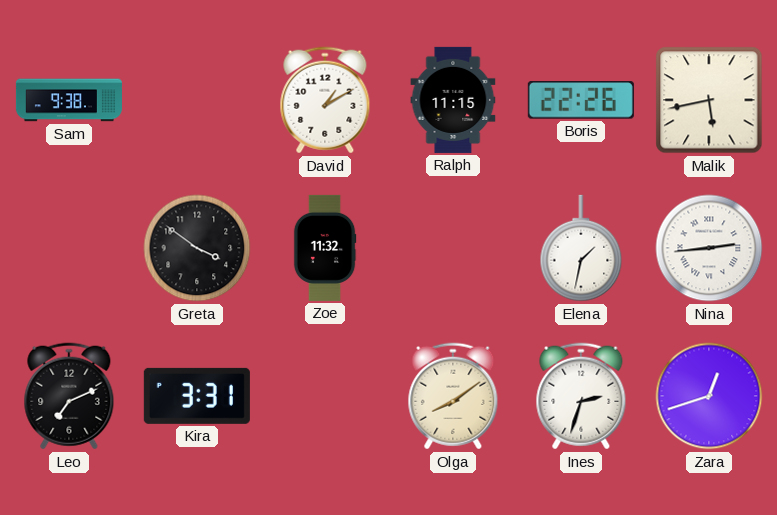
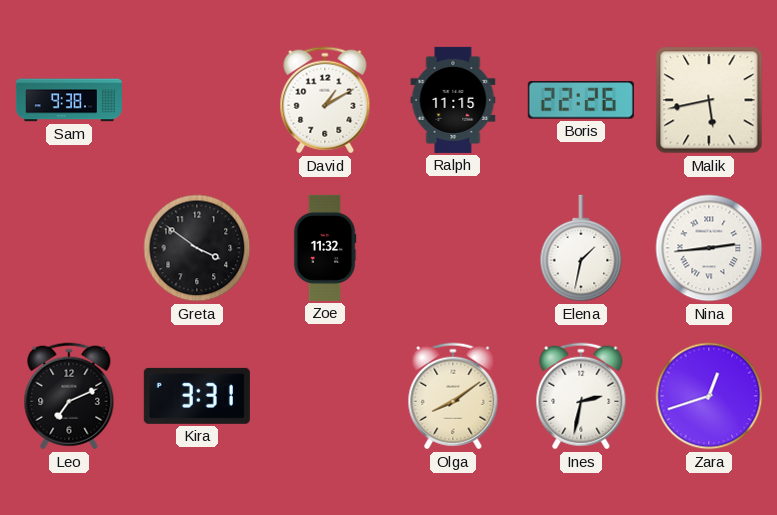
Ines: 2:33 -> 2:32
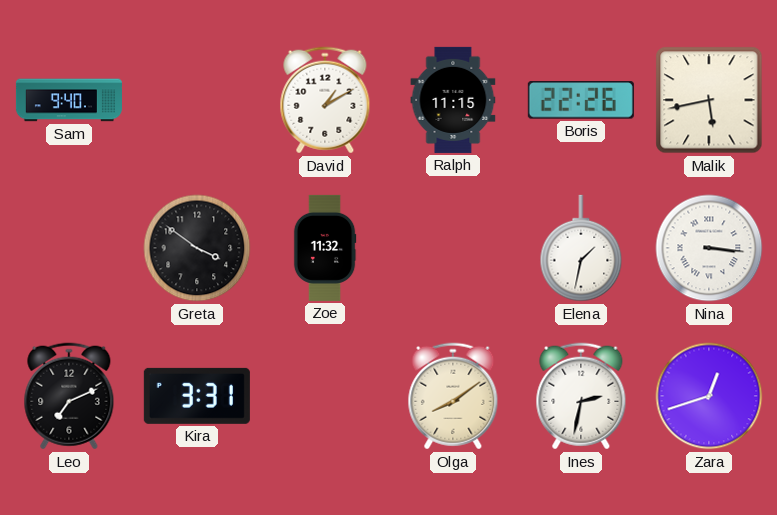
Sam: 9:38 -> 9:40
Nina: 2:44 -> 3:16
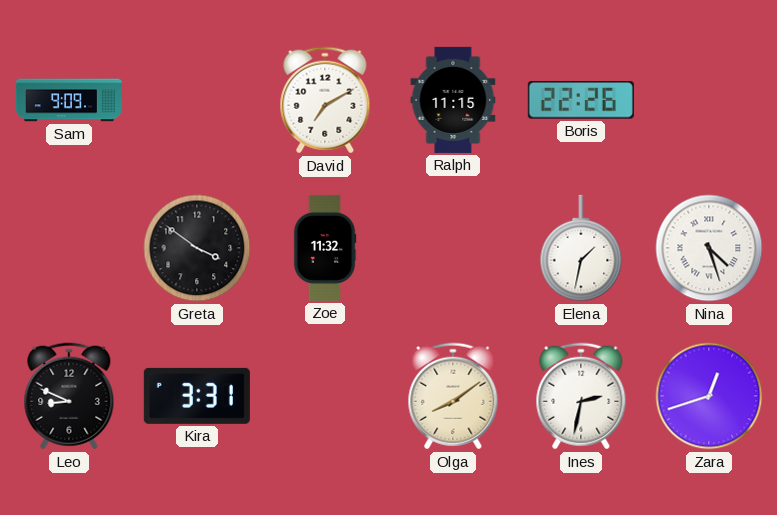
Sam: 9:40 -> 9:09
David: 1:10 -> 7:10
Malik: 5:43 -> none
Nina: 3:16 -> 4:27
Leo: 7:11 -> 8:49
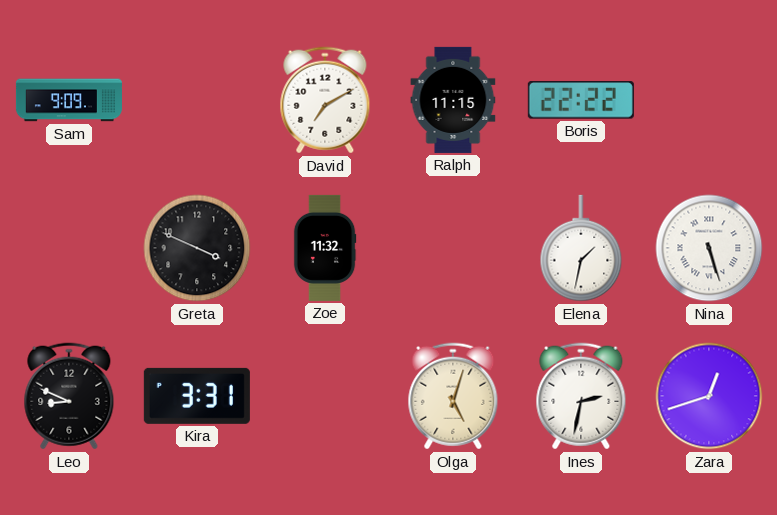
Boris: 22:26 -> 22:22
Greta: 3:51 -> 3:49
Nina: 4:27 -> 5:27
Olga: 8:09 -> 5:03
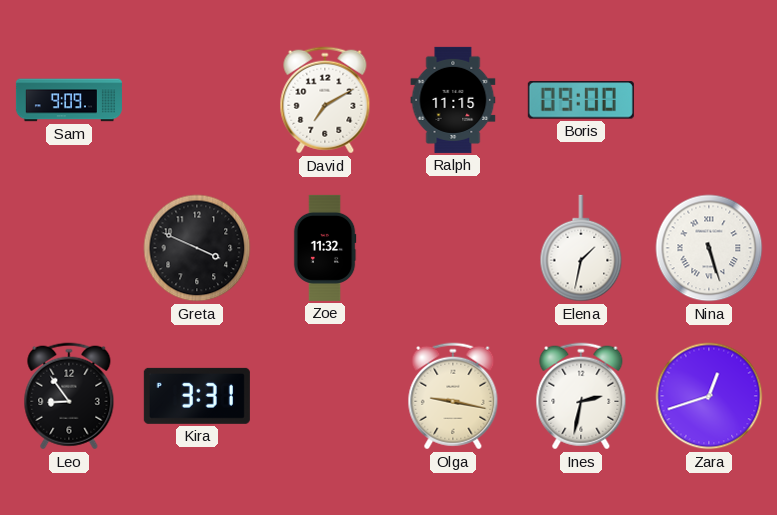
Boris: 22:22 -> 09:00
Leo: 8:49 -> 8:54
Olga: 5:03 -> 9:17
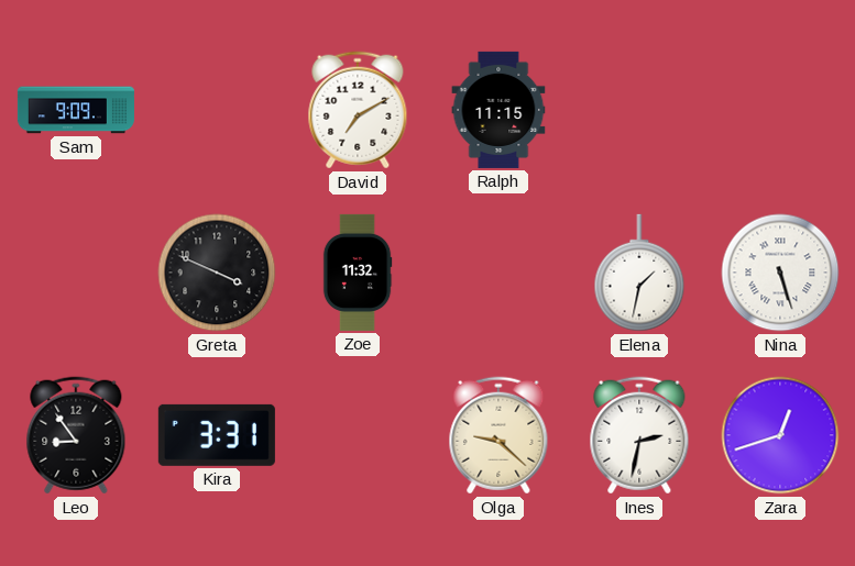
Boris: 09:00 -> none
Olga: 9:17 -> 9:22
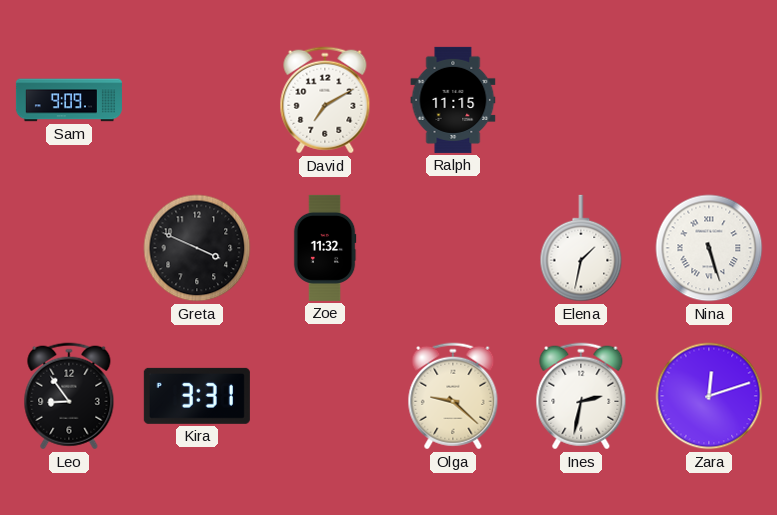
Zara: 12:42 -> 12:12
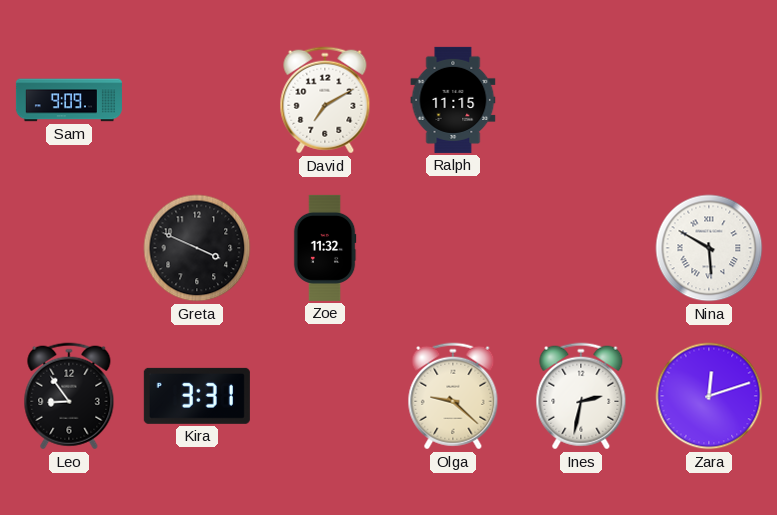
Elena: 1:32 -> none
Nina: 5:27 -> 5:50
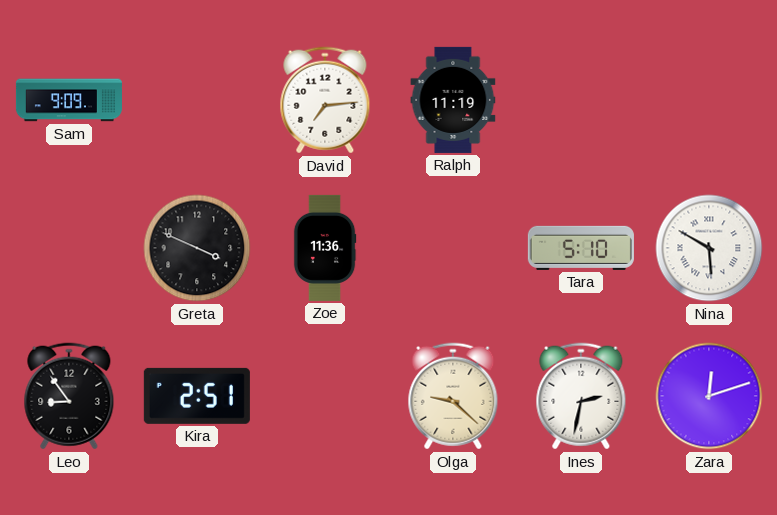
David: 7:10 -> 7:14
Ralph: 11:15 -> 11:19
Zoe: 11:32 -> 11:36
Tara: none -> 5:10
Kira: 3:31 -> 2:51
